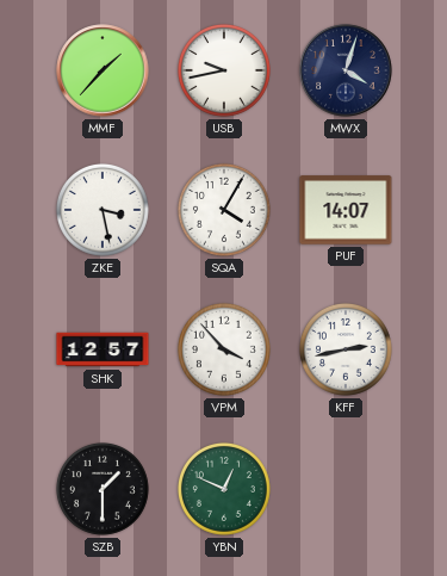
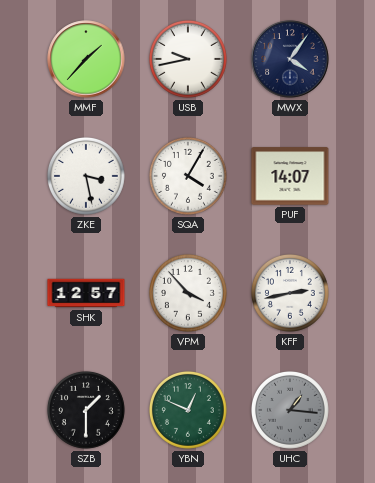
MWX: 4:03 -> 4:06
UHC: none -> 1:16
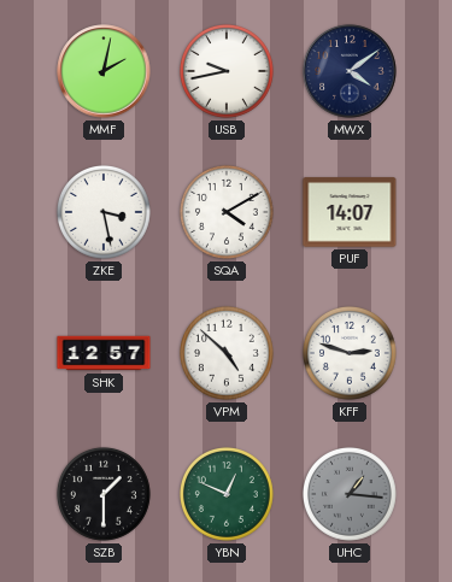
MMF: 1:37 -> 2:02
MWX: 4:06 -> 4:09
SQA: 4:05 -> 4:10
VPM: 3:53 -> 4:52
KFF: 2:43 -> 2:48
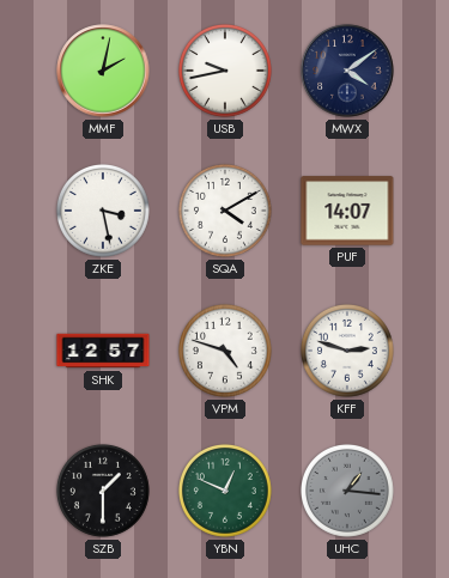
VPM: 4:52 -> 4:48
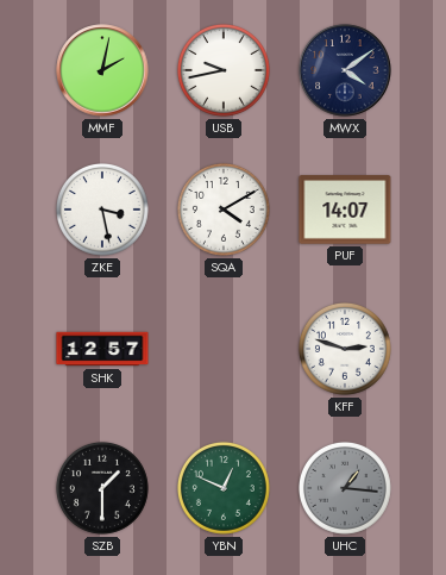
VPM: 4:48 -> none
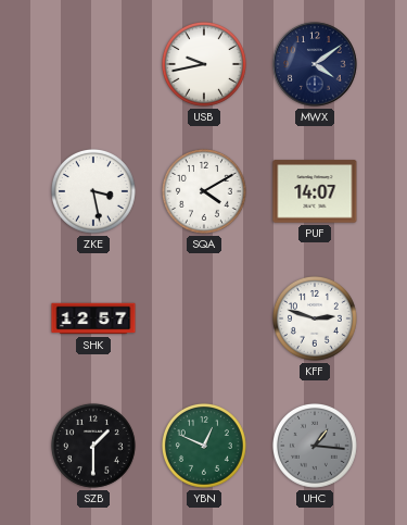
MMF: 2:02 -> none
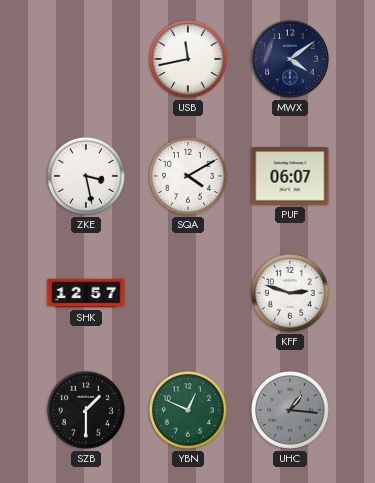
USB: 9:43 -> 11:43
PUF: 14:07 -> 06:07
